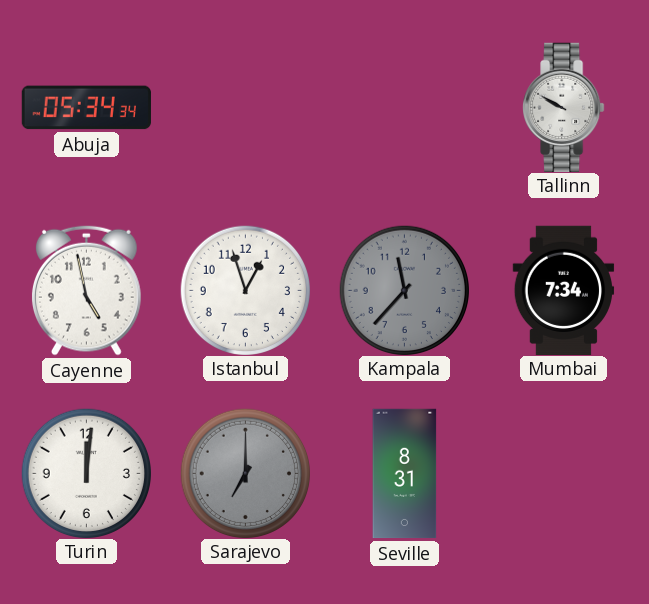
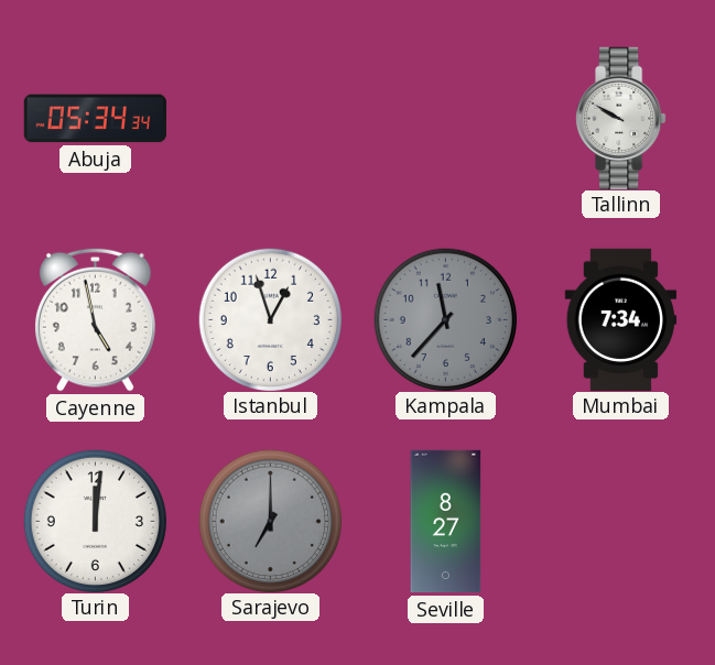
Seville: 8:31 -> 8:27
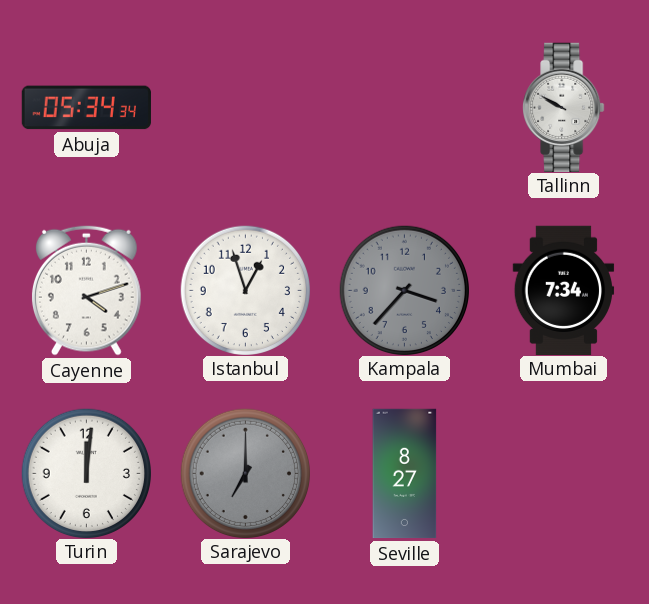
Cayenne: 4:58 -> 4:12
Kampala: 11:37 -> 3:37
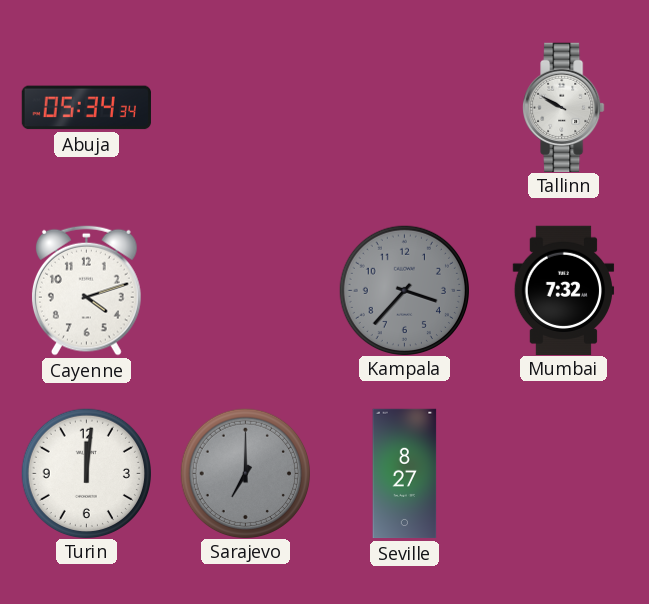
Istanbul: 12:57 -> none
Mumbai: 7:34 -> 7:32
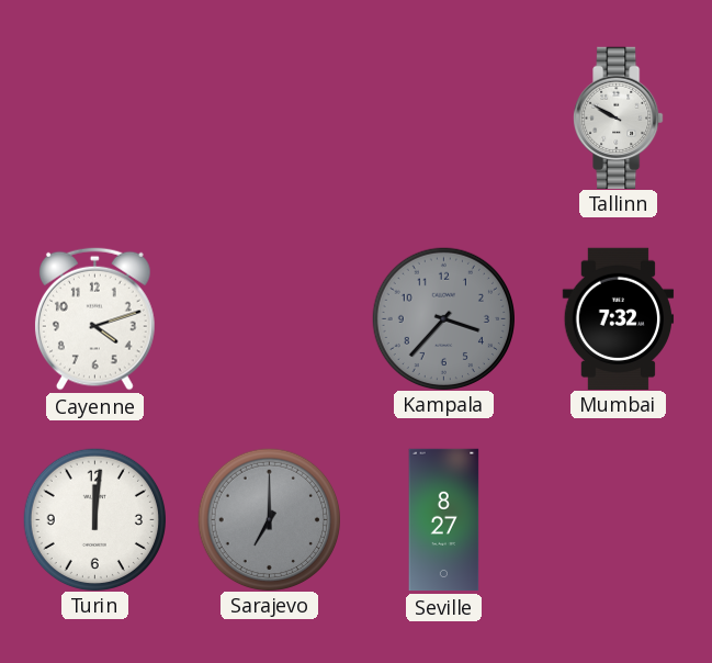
Abuja: 05:34 -> none
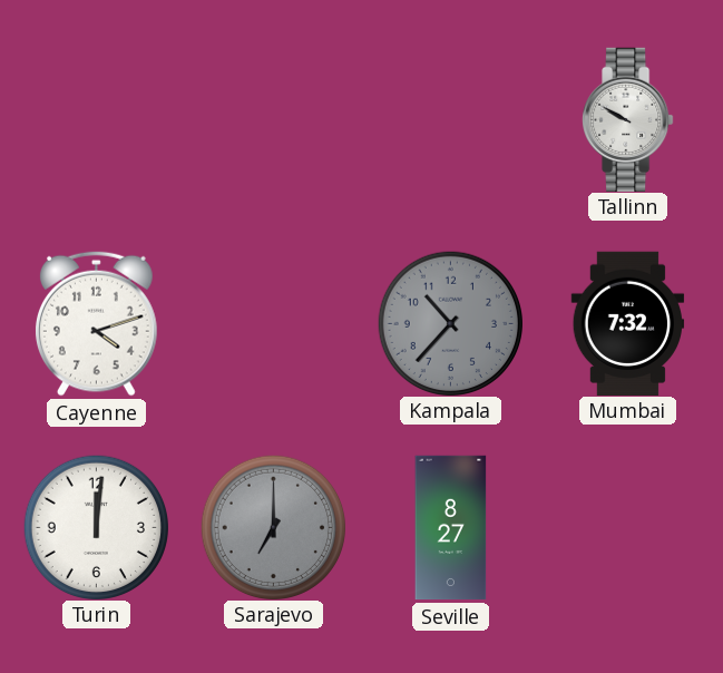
Kampala: 3:37 -> 10:37
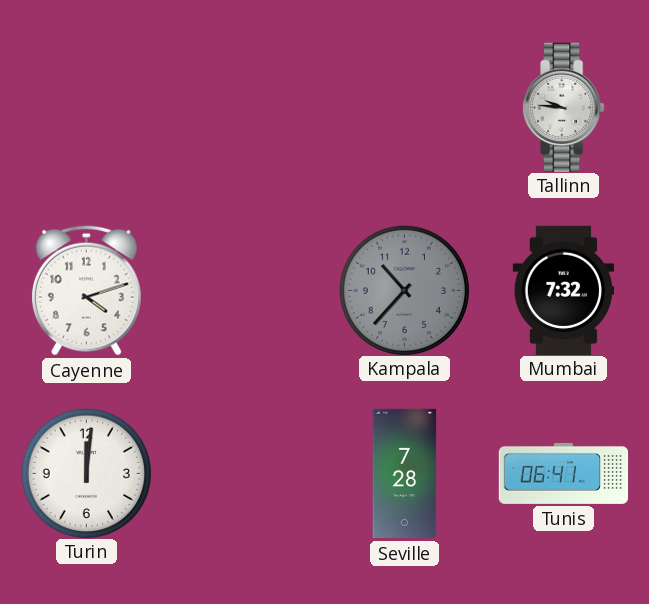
Tallinn: 9:50 -> 9:46
Sarajevo: 7:00 -> none
Seville: 8:27 -> 7:28
Tunis: none -> 06:41
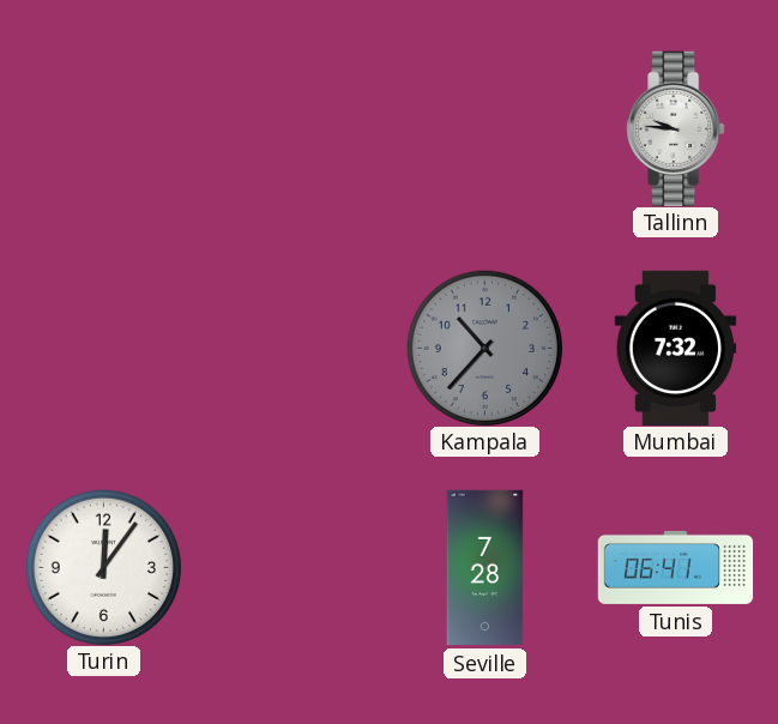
Cayenne: 4:12 -> none
Turin: 12:01 -> 12:06
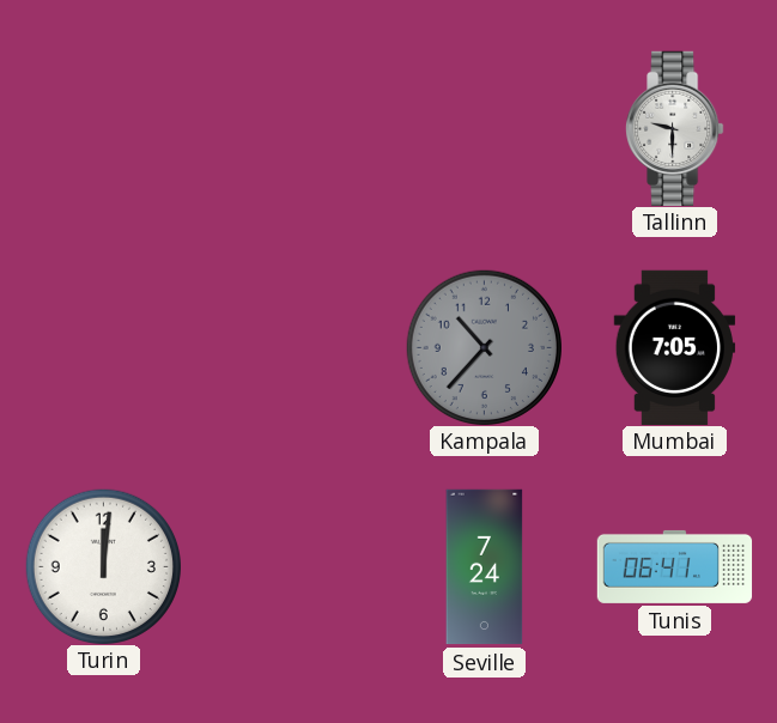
Tallinn: 9:46 -> 9:30
Mumbai: 7:32 -> 7:05
Turin: 12:06 -> 12:01
Seville: 7:28 -> 7:24
